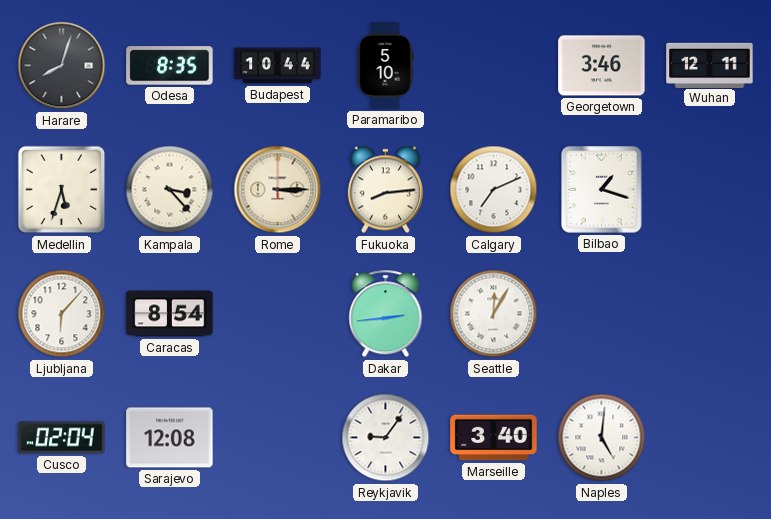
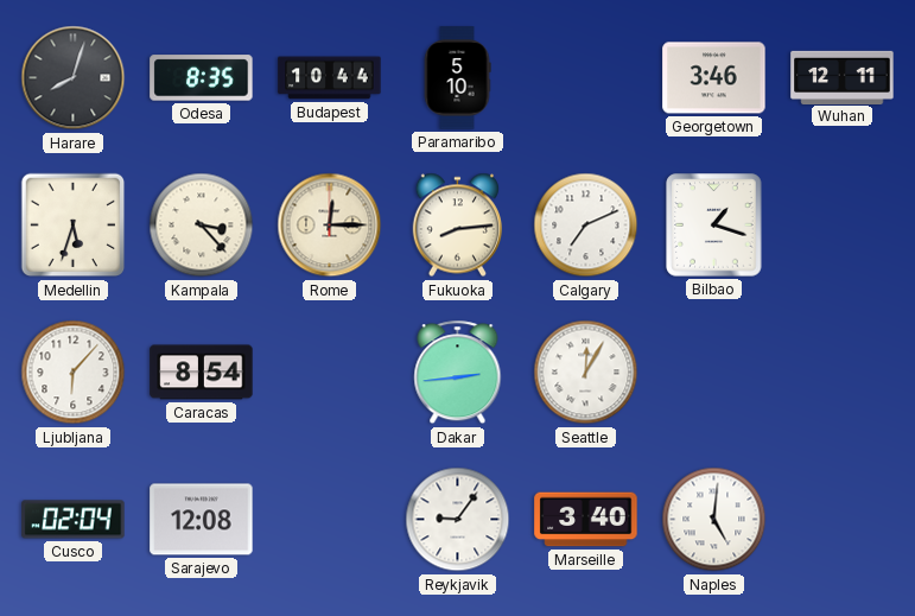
Rome: 3:15 -> 12:15
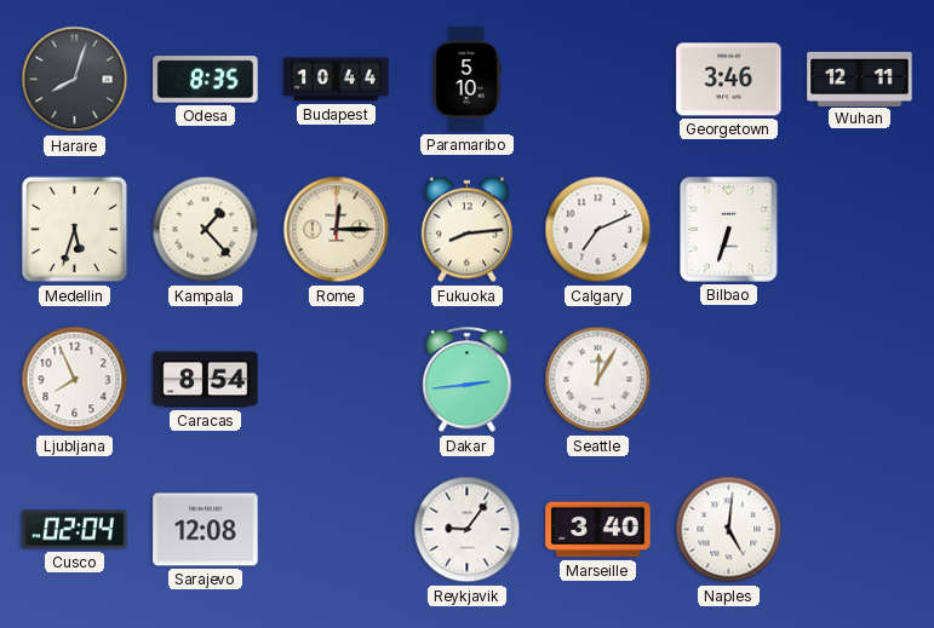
Kampala: 3:23 -> 1:23
Bilbao: 1:18 -> 6:33
Ljubljana: 6:07 -> 7:56
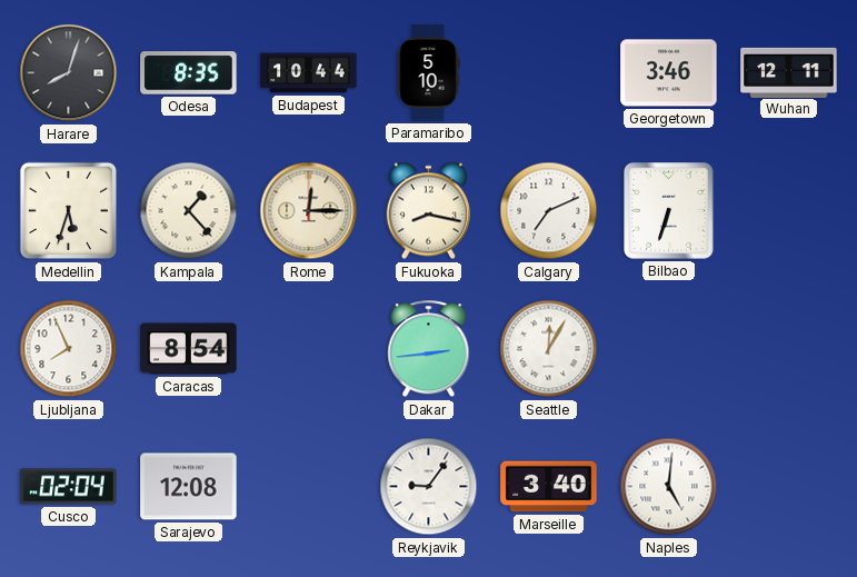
Fukuoka: 8:14 -> 8:17
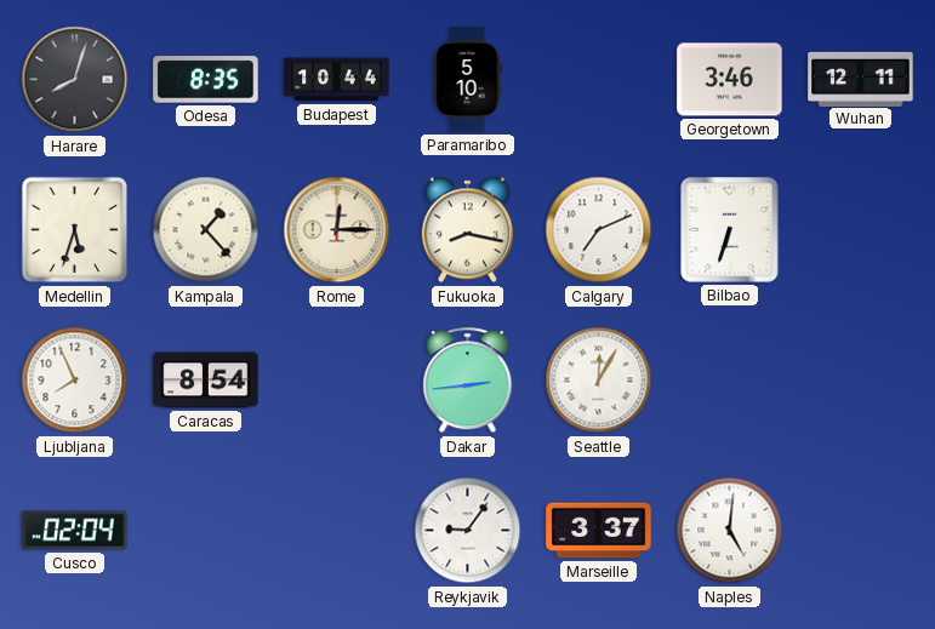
Sarajevo: 12:08 -> none
Marseille: 3:40 -> 3:37
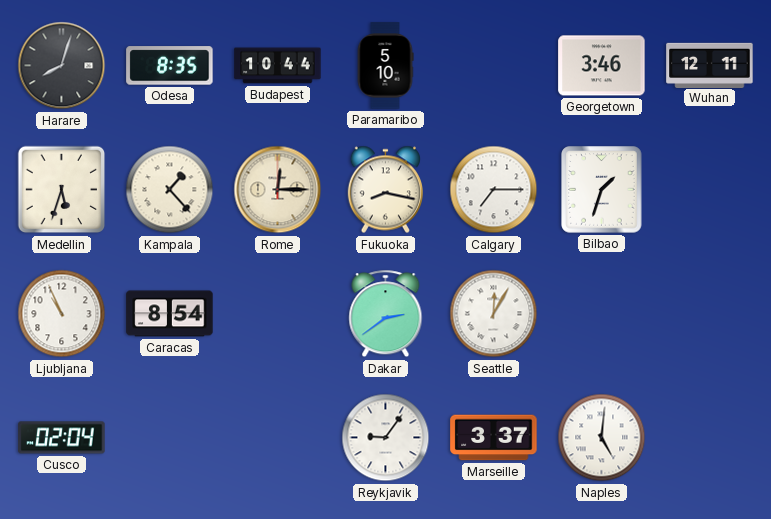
Calgary: 7:11 -> 7:15
Bilbao: 6:33 -> 1:33
Ljubljana: 7:56 -> 10:56
Dakar: 2:44 -> 2:39
